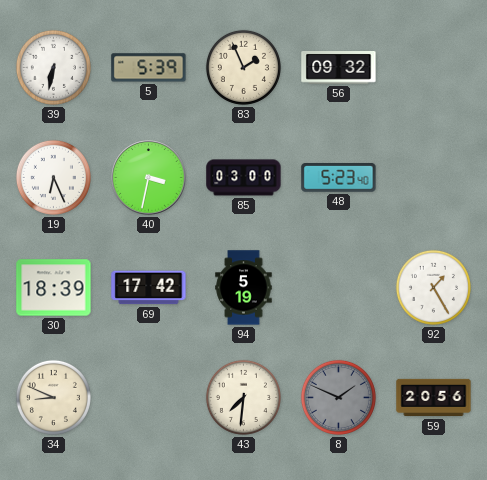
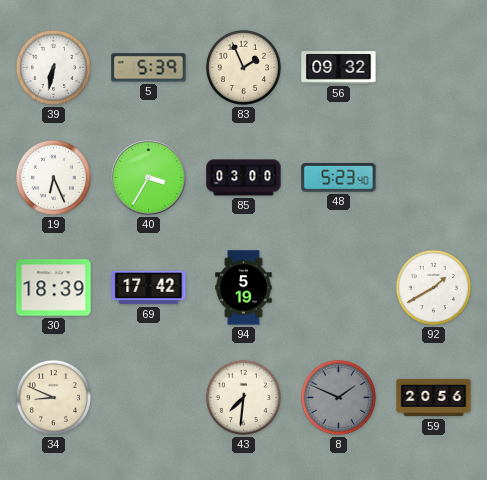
40: 3:32 -> 3:35
92: 1:25 -> 1:40
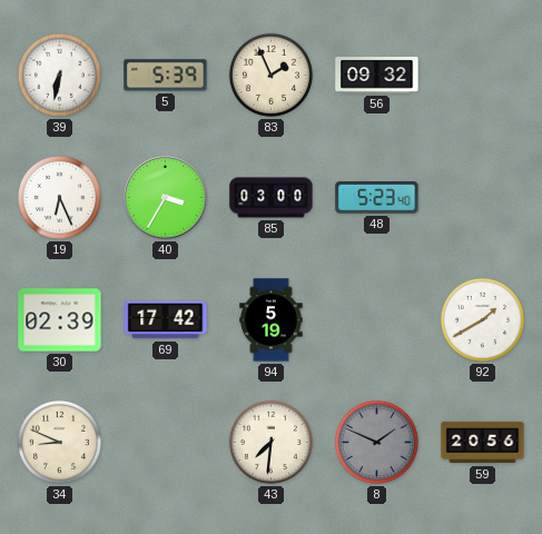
30: 18:39 -> 02:39
